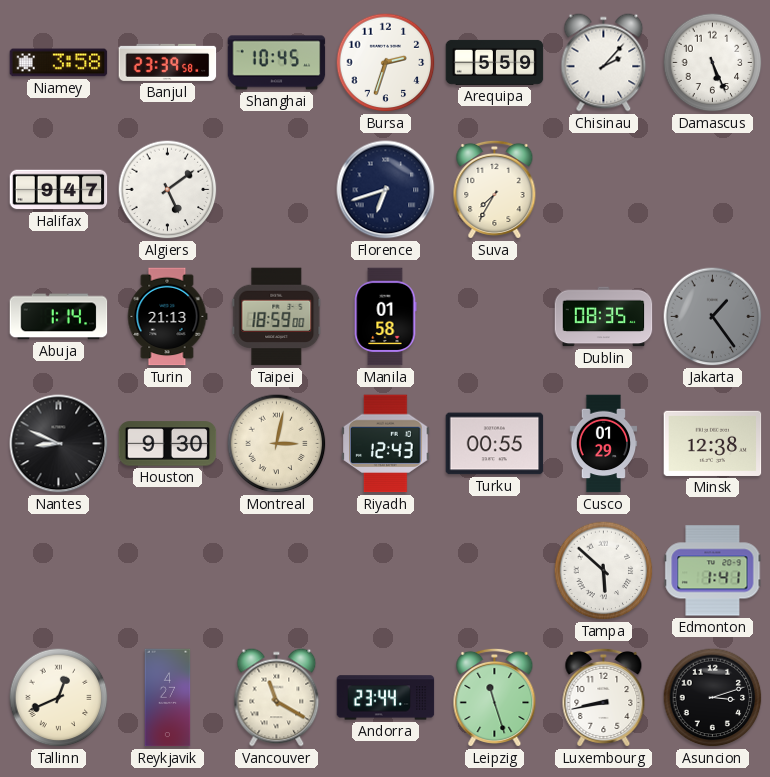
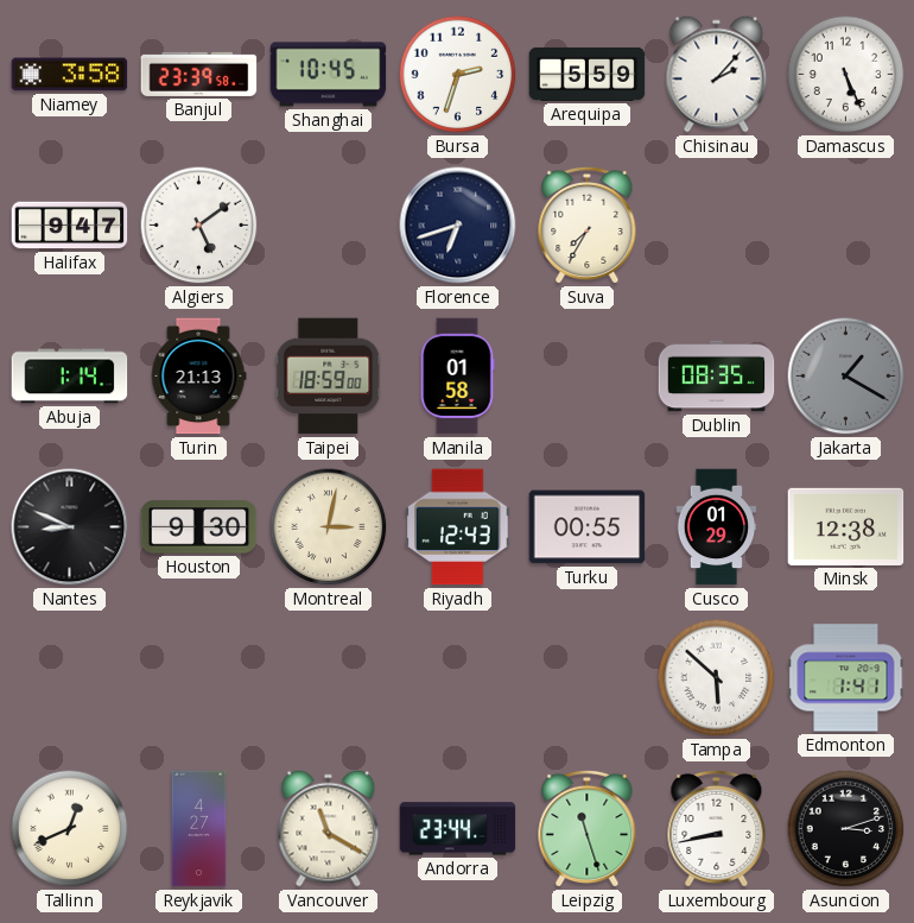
Jakarta: 1:24 -> 1:20
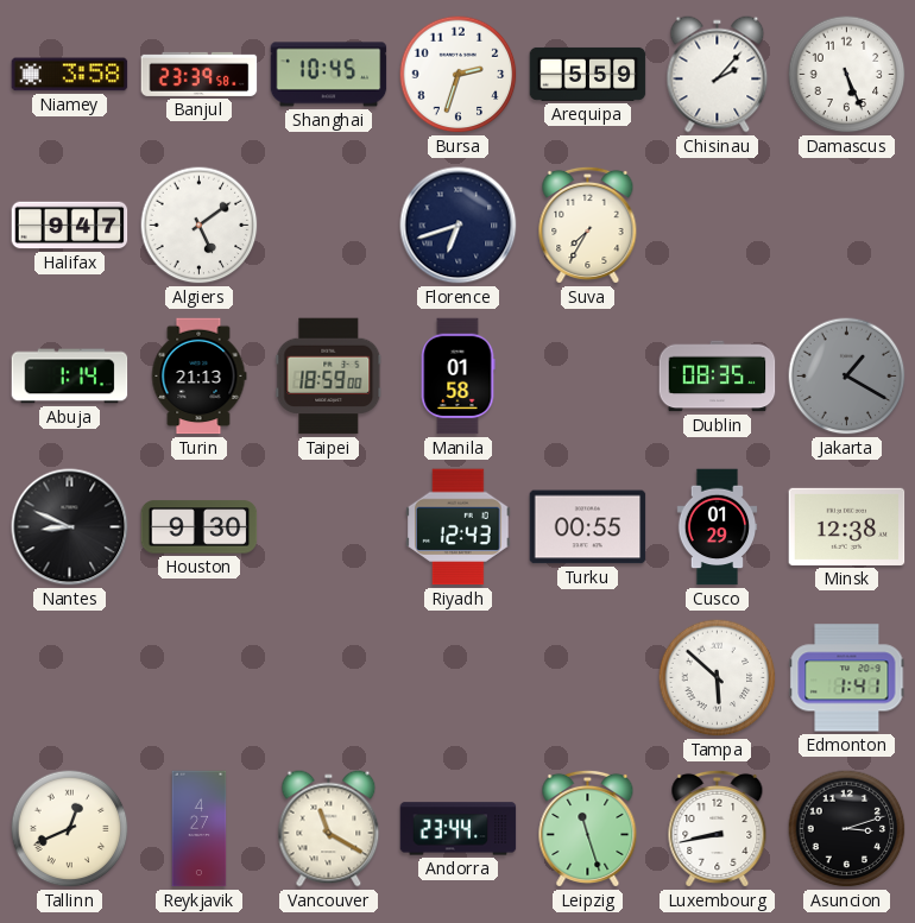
Montreal: 3:02 -> none
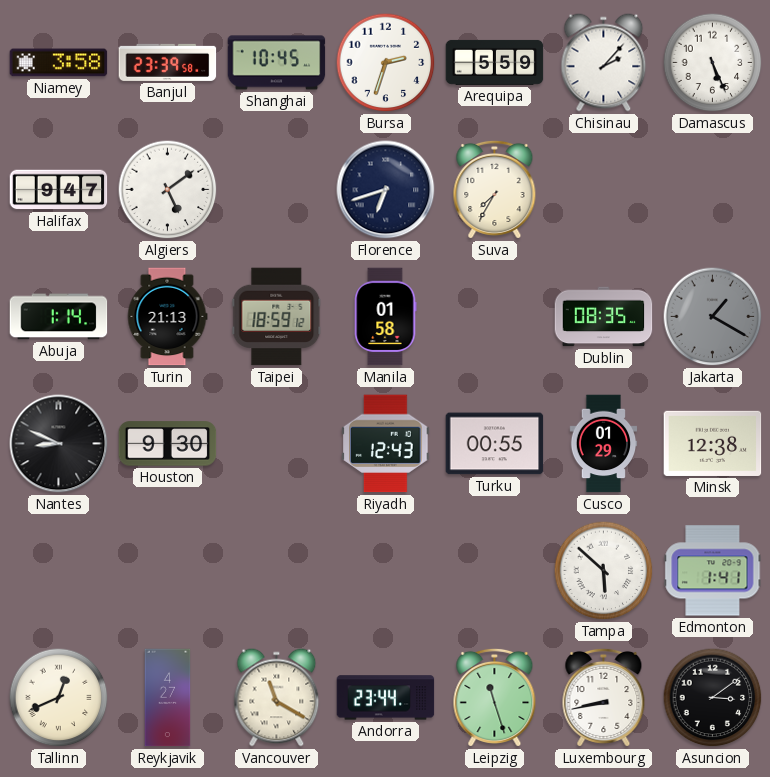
Taipei: 18:59:00 -> 18:59:12
Asuncion: 3:12 -> 3:09
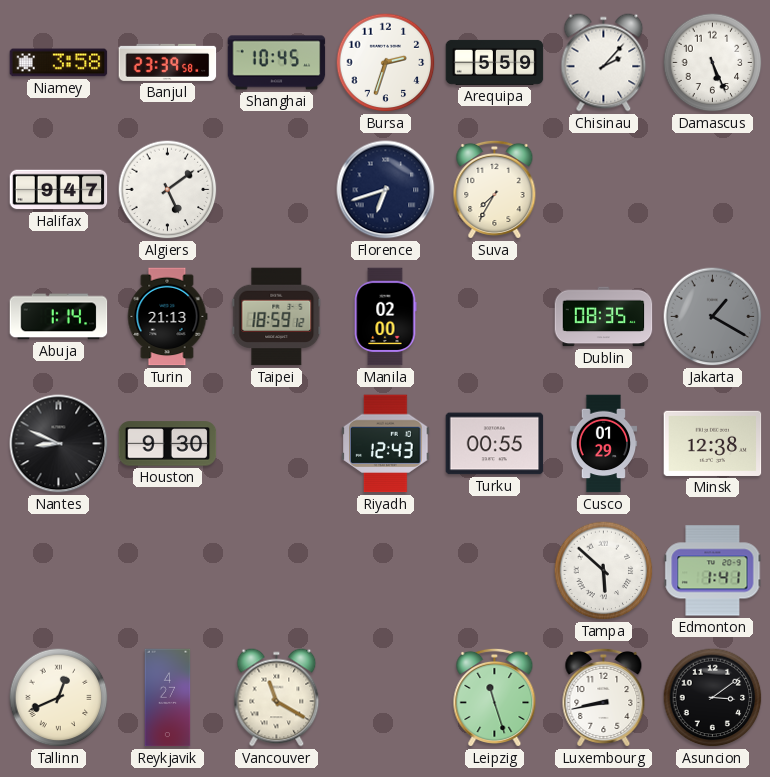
Manila: 01:58 -> 02:00
Andorra: 23:44 -> none
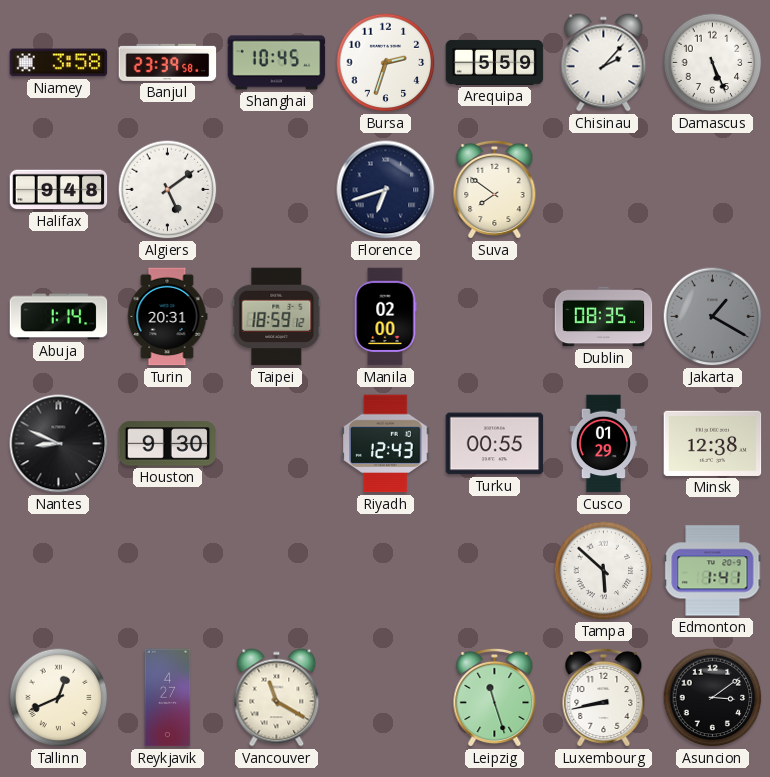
Halifax: 9:47 -> 9:48
Suva: 7:35 -> 7:51
Turin: 21:13 -> 20:31
